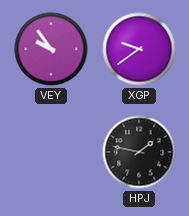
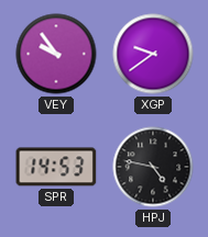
SPR: none -> 14:53
HPJ: 1:47 -> 4:47
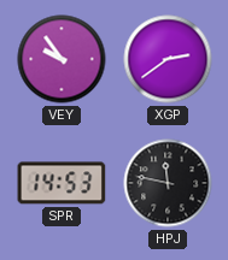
XGP: 9:39 -> 2:39
HPJ: 4:47 -> 11:47
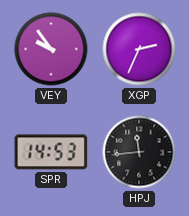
XGP: 2:39 -> 2:34
HPJ: 11:47 -> 11:44
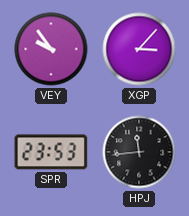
XGP: 2:34 -> 3:07
SPR: 14:53 -> 23:53
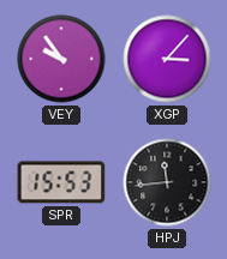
SPR: 23:53 -> 15:53
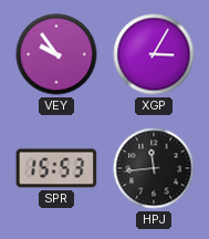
XGP: 3:07 -> 3:05
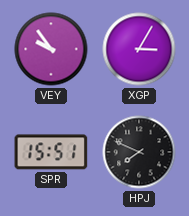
SPR: 15:53 -> 15:51
HPJ: 11:44 -> 7:49
